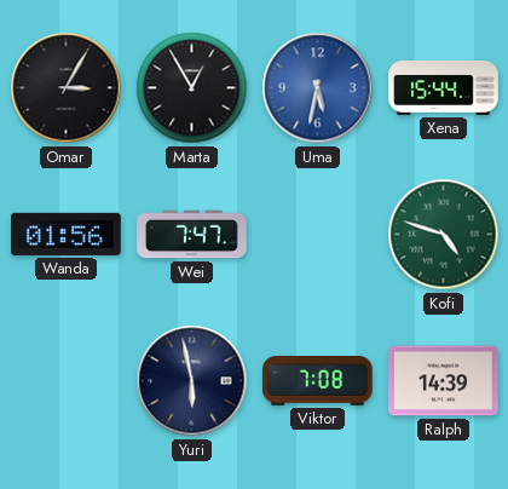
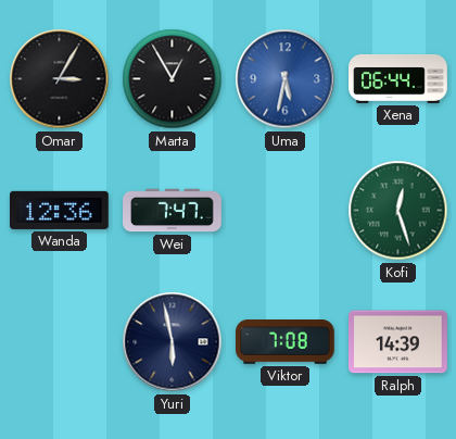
Xena: 15:44 -> 06:44
Wanda: 01:56 -> 12:36
Kofi: 4:48 -> 12:27
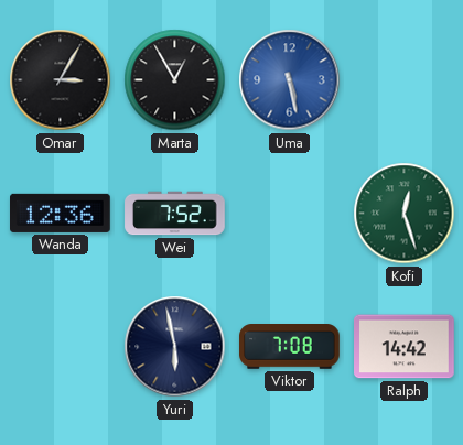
Uma: 5:32 -> 5:28
Xena: 06:44 -> none
Wei: 7:47 -> 7:52
Ralph: 14:39 -> 14:42
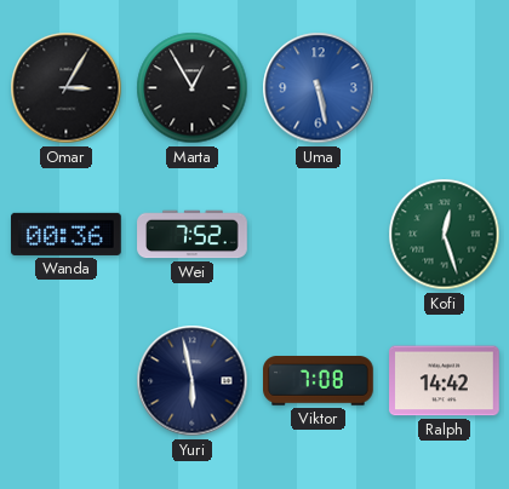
Wanda: 12:36 -> 00:36
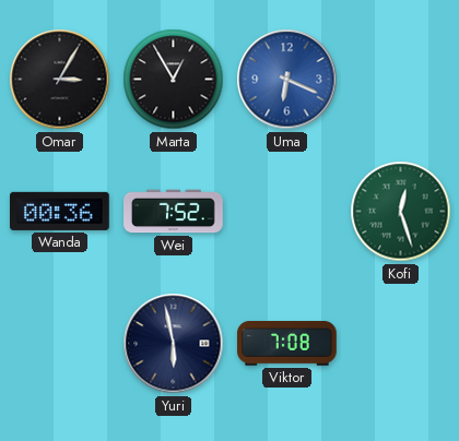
Uma: 5:28 -> 6:19
Ralph: 14:42 -> none
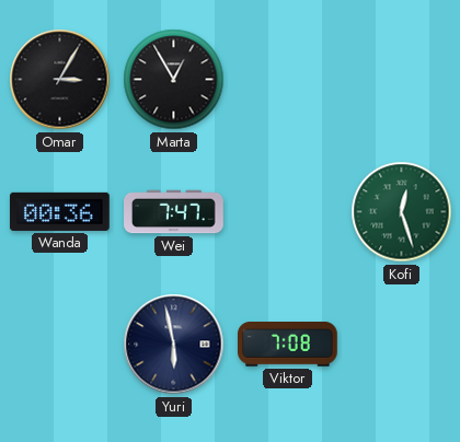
Uma: 6:19 -> none
Wei: 7:52 -> 7:47
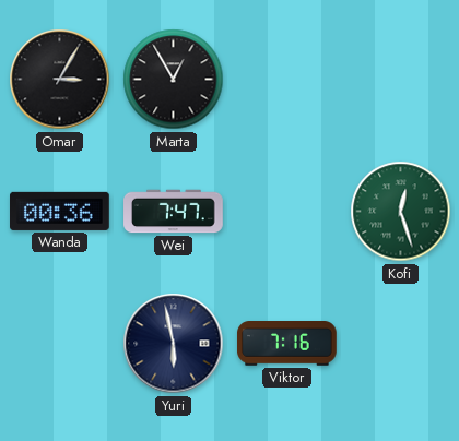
Viktor: 7:08 -> 7:16
